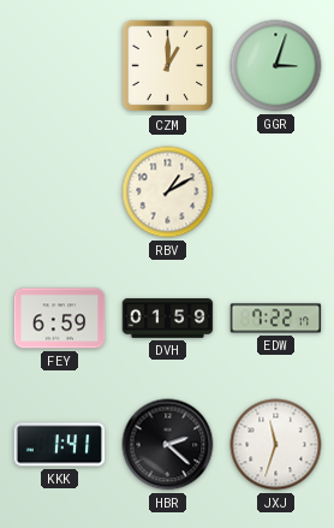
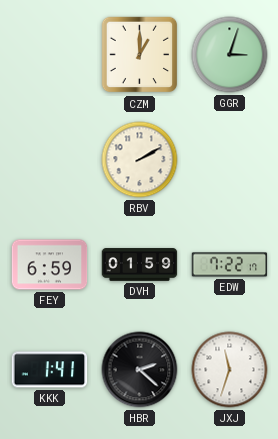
RBV: 1:10 -> 2:10
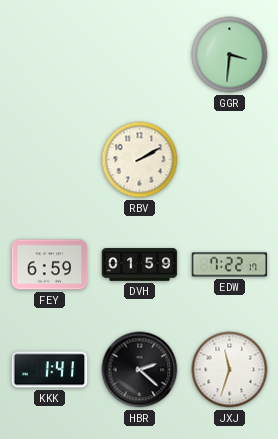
CZM: 1:00 -> none
GGR: 3:03 -> 3:31
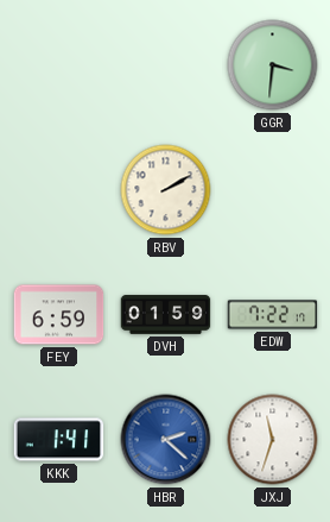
HBR dial: black -> blue
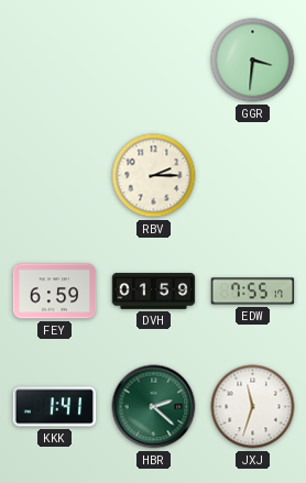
RBV: 2:10 -> 2:15
EDW: 7:22 -> 7:55
HBR dial: blue -> green
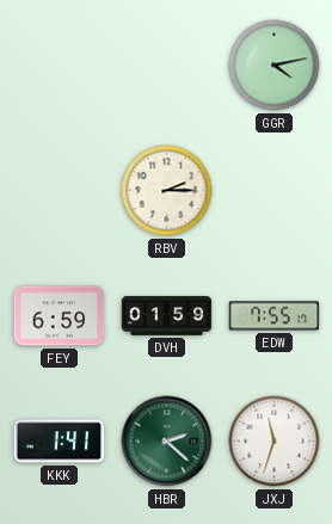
GGR: 3:31 -> 4:13
